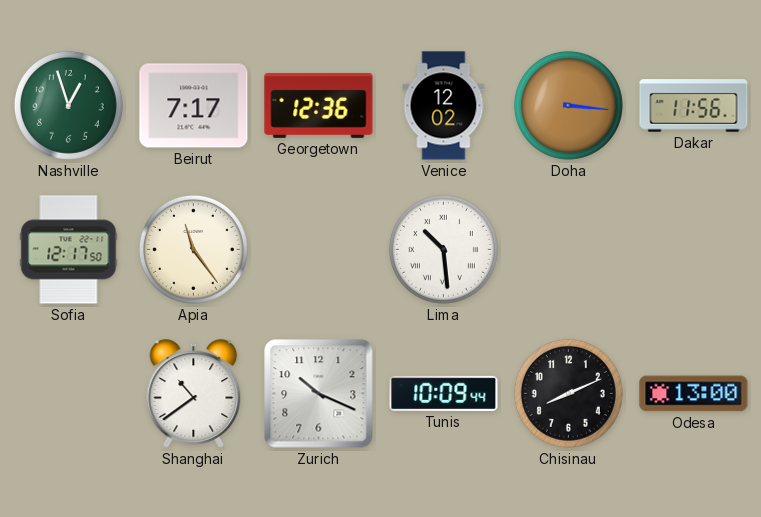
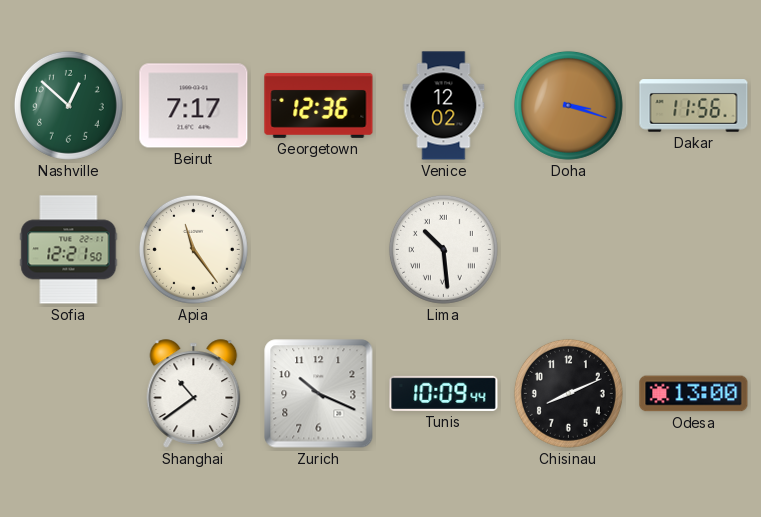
Nashville: 12:57 -> 12:52
Doha: 3:16 -> 3:18
Sofia: 12:17 -> 12:21
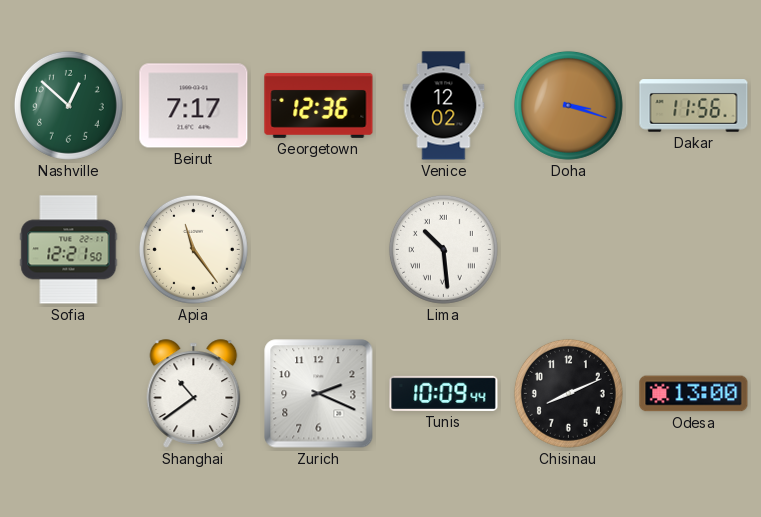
Zurich: 10:19 -> 2:19
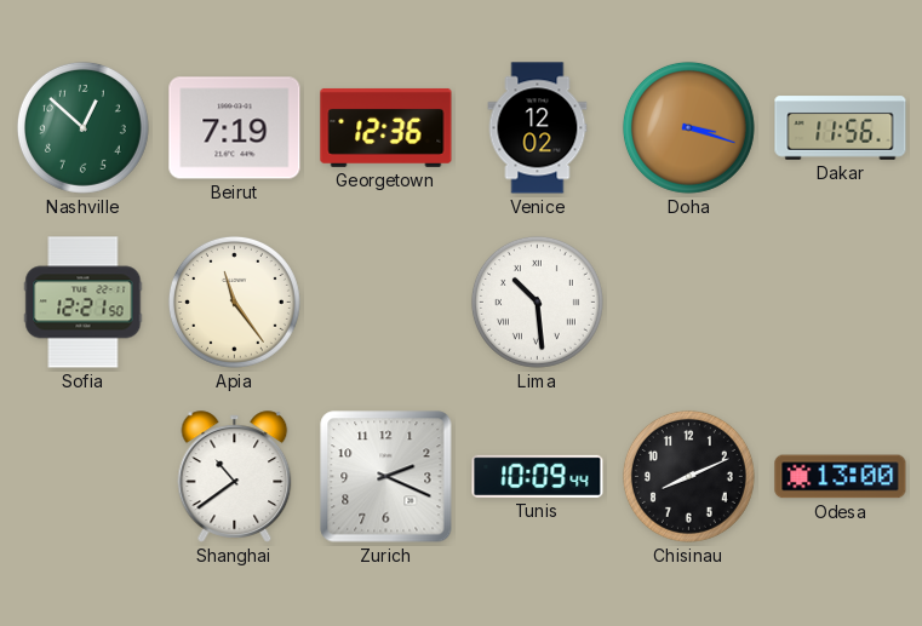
Beirut: 7:17 -> 7:19
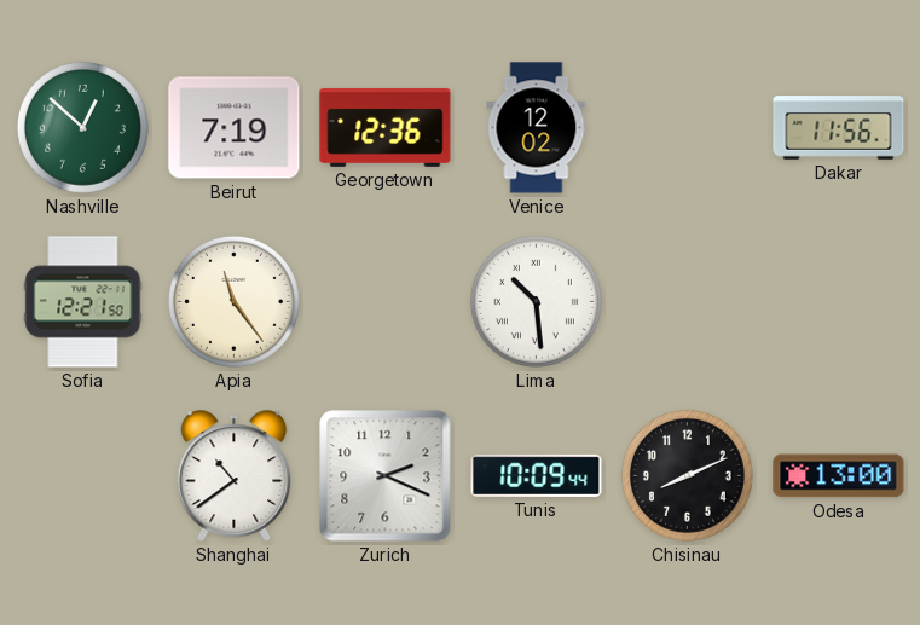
Doha: 3:18 -> none
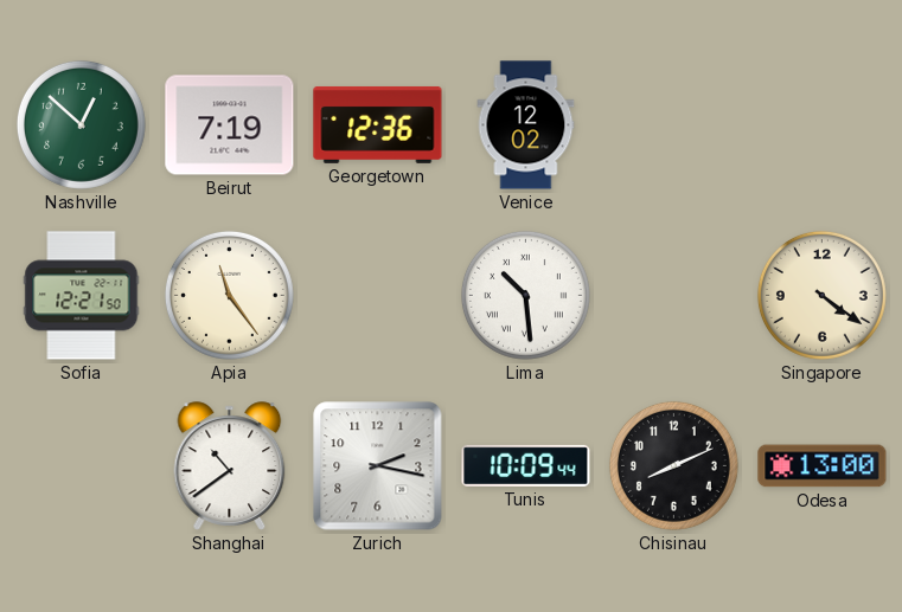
Dakar: 11:56 -> none
Singapore: none -> 4:21
Zurich: 2:19 -> 2:17
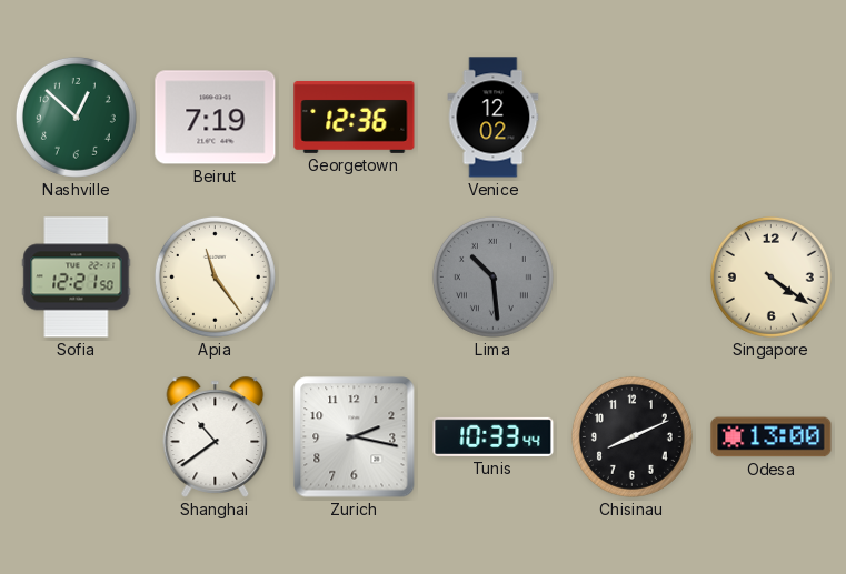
Lima dial: white -> grey
Tunis: 10:09 -> 10:33
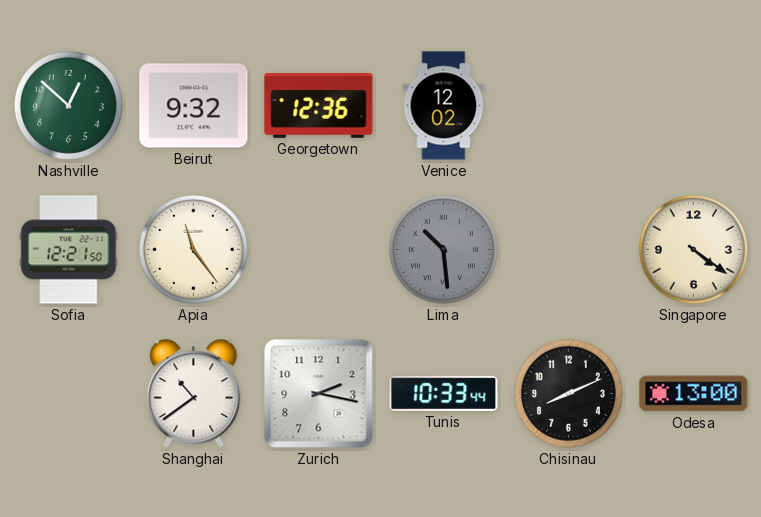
Beirut: 7:19 -> 9:32
